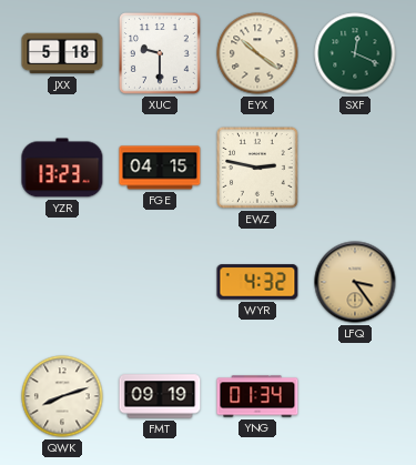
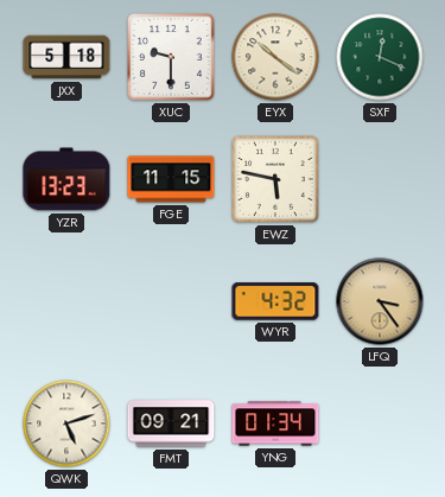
FGE: 04:15 -> 11:15
EWZ: 2:47 -> 5:47
QWK: 8:12 -> 5:12
FMT: 09:19 -> 09:21
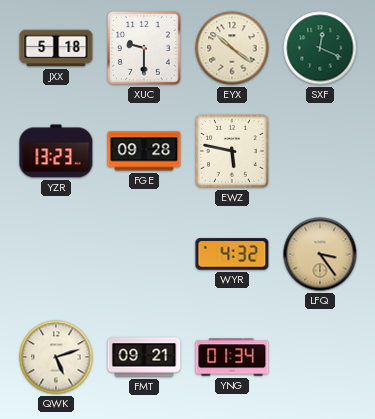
FGE: 11:15 -> 09:28
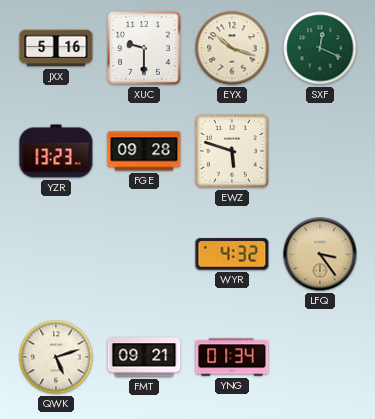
JXX: 5:18 -> 5:16
EYX: 10:21 -> 10:18
EWZ: 5:47 -> 5:48
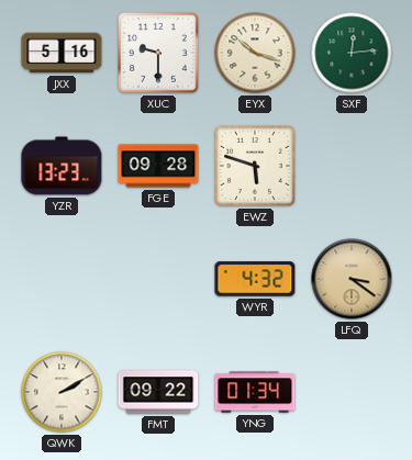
SXF: 12:19 -> 12:14
LFQ: 3:24 -> 3:21
QWK: 5:12 -> 2:10
FMT: 09:21 -> 09:22
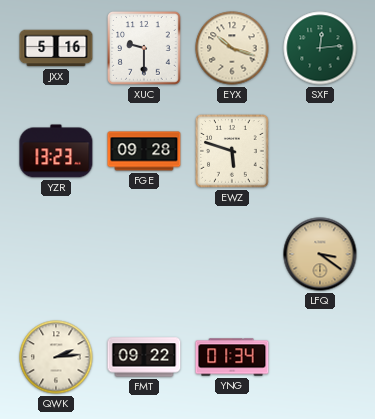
WYR: 4:32 -> none
QWK: 2:10 -> 2:14
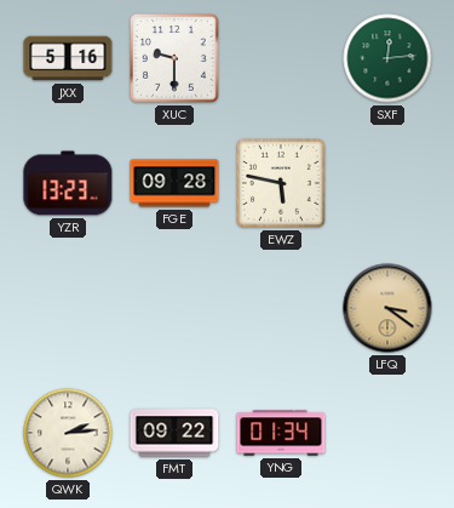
EYX: 10:18 -> none
EWZ: 5:48 -> 5:47
